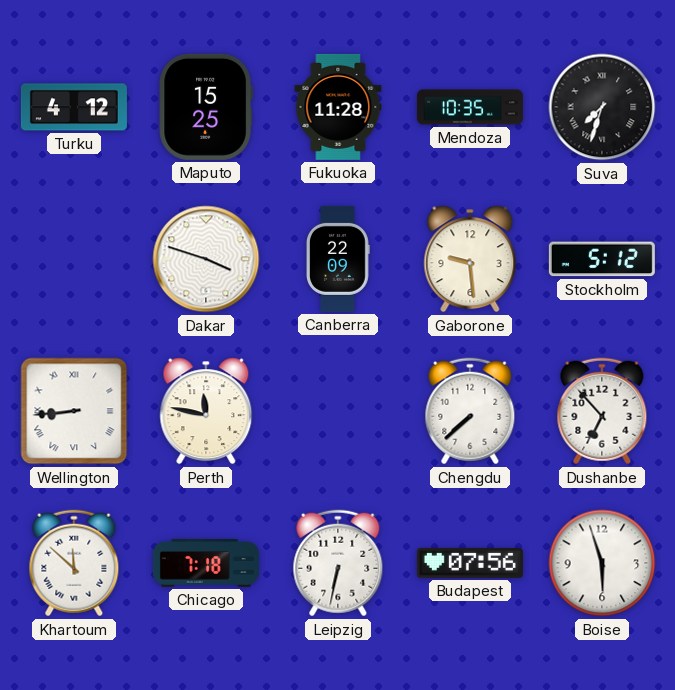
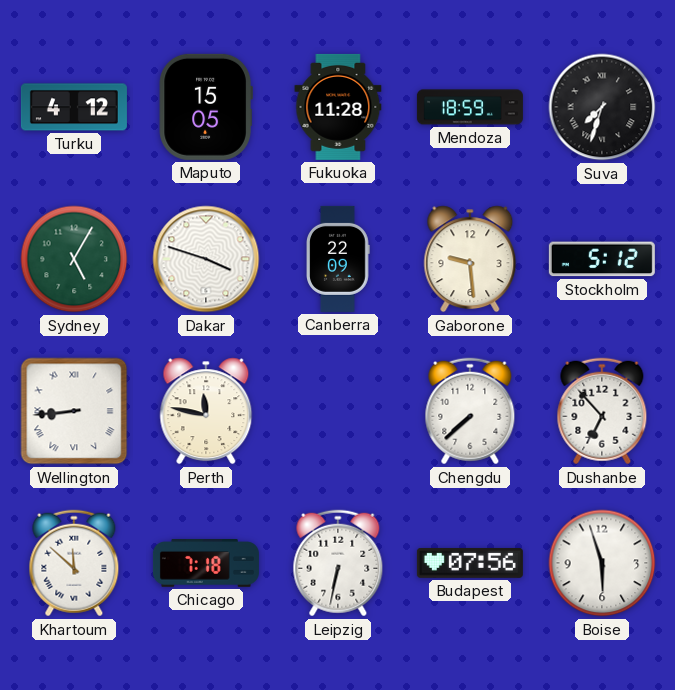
Maputo: 15:25 -> 15:05
Mendoza: 10:35 -> 18:59
Sydney: none -> 5:05
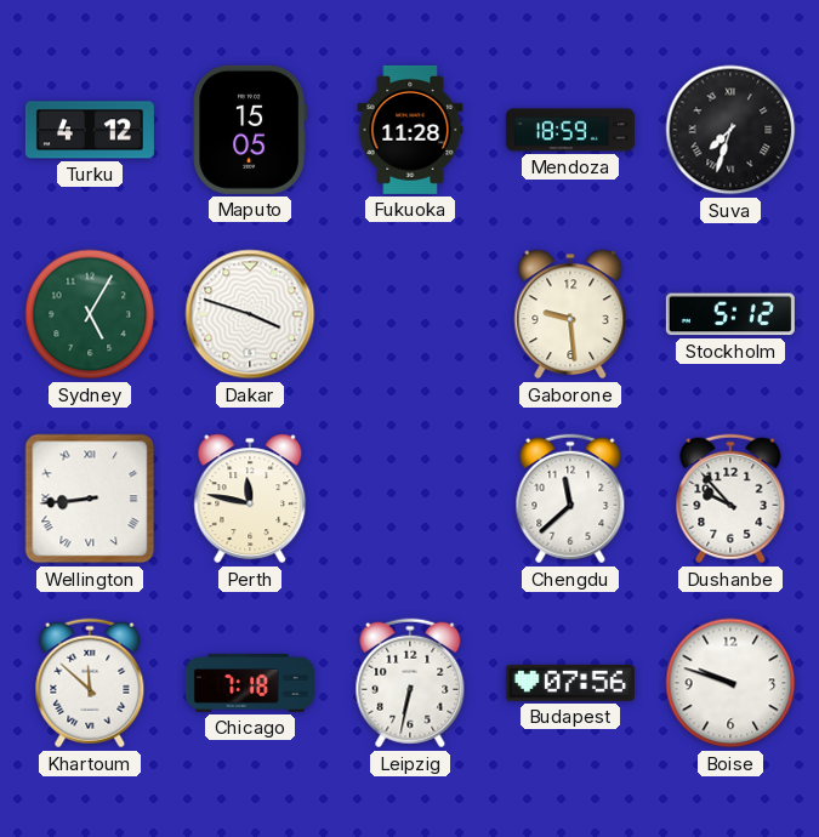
Canberra: 22:09 -> none
Chengdu: 7:38 -> 11:38
Dushanbe: 6:53 -> 9:53
Boise: 5:57 -> 9:48
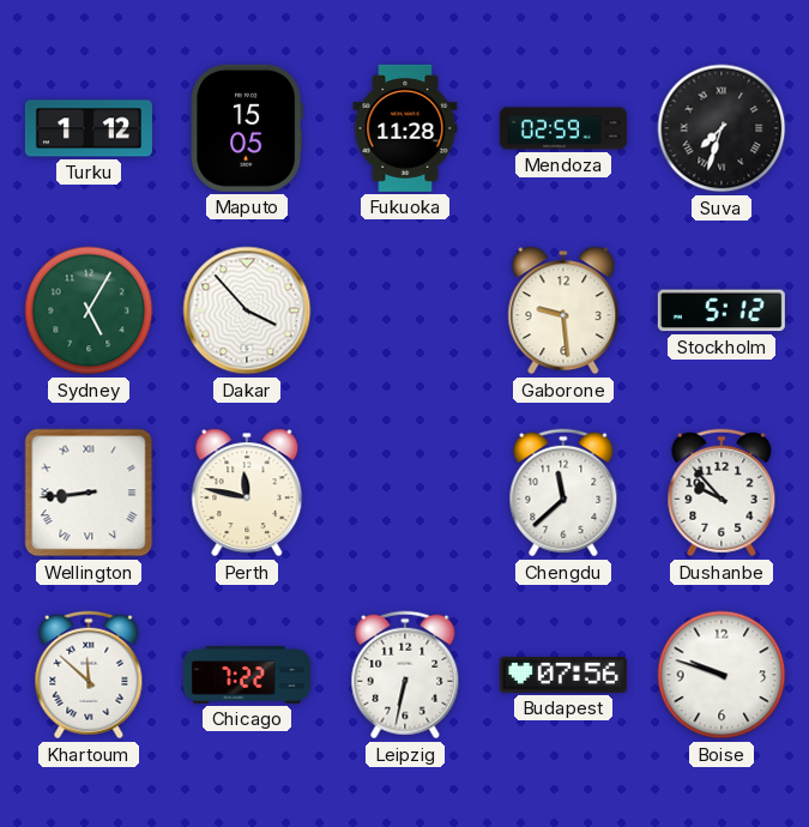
Turku: 4:12 -> 1:12
Mendoza: 18:59 -> 02:59
Dakar: 3:48 -> 3:53
Chicago: 7:18 -> 7:22
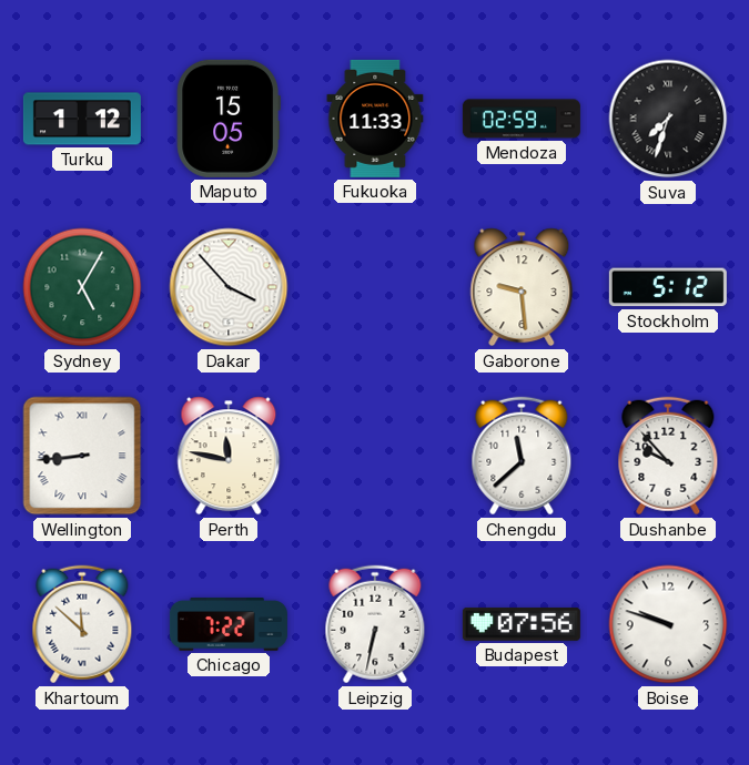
Fukuoka: 11:28 -> 11:33
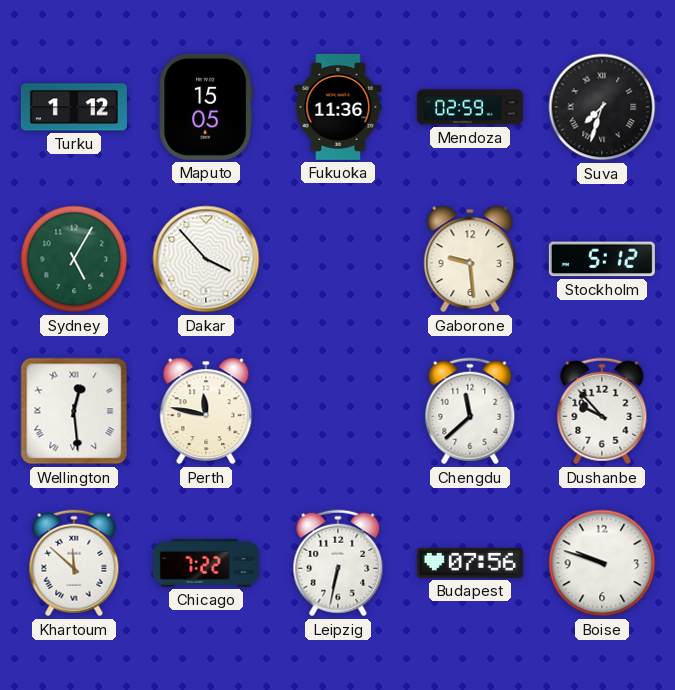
Fukuoka: 11:33 -> 11:36
Wellington: 8:44 -> 12:29
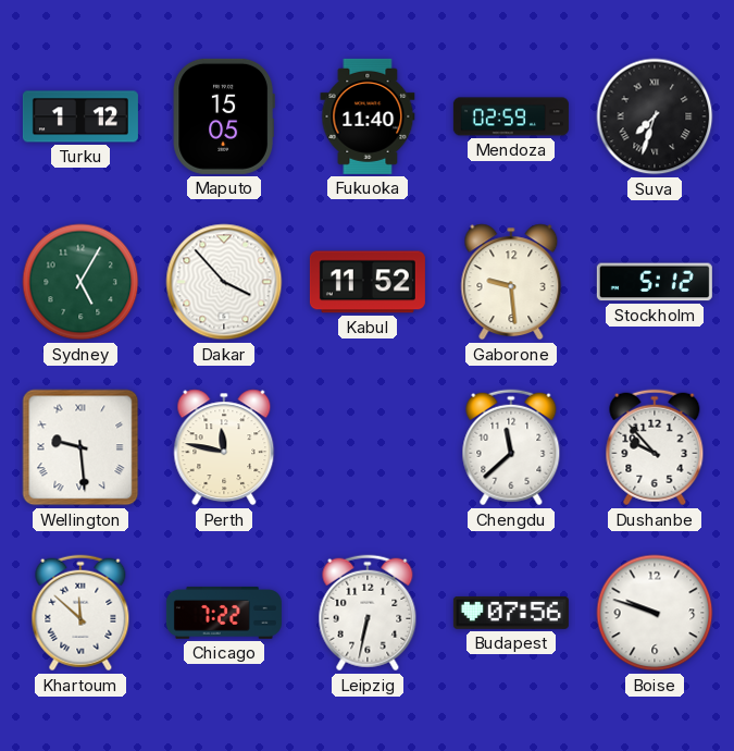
Fukuoka: 11:36 -> 11:40
Kabul: none -> 11:52
Wellington: 12:29 -> 9:29
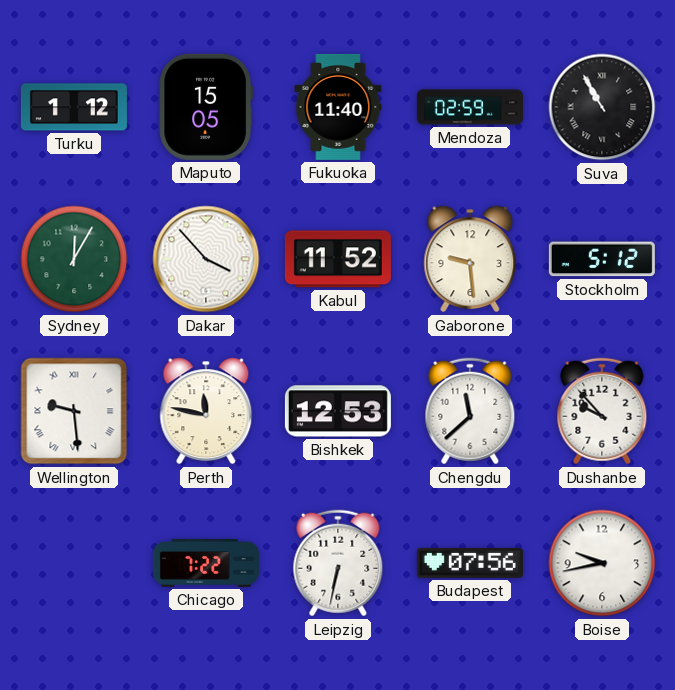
Suva: 7:33 -> 10:55
Sydney: 5:05 -> 12:05
Bishkek: none -> 12:53
Khartoum: 11:52 -> none
Boise: 9:48 -> 9:43
